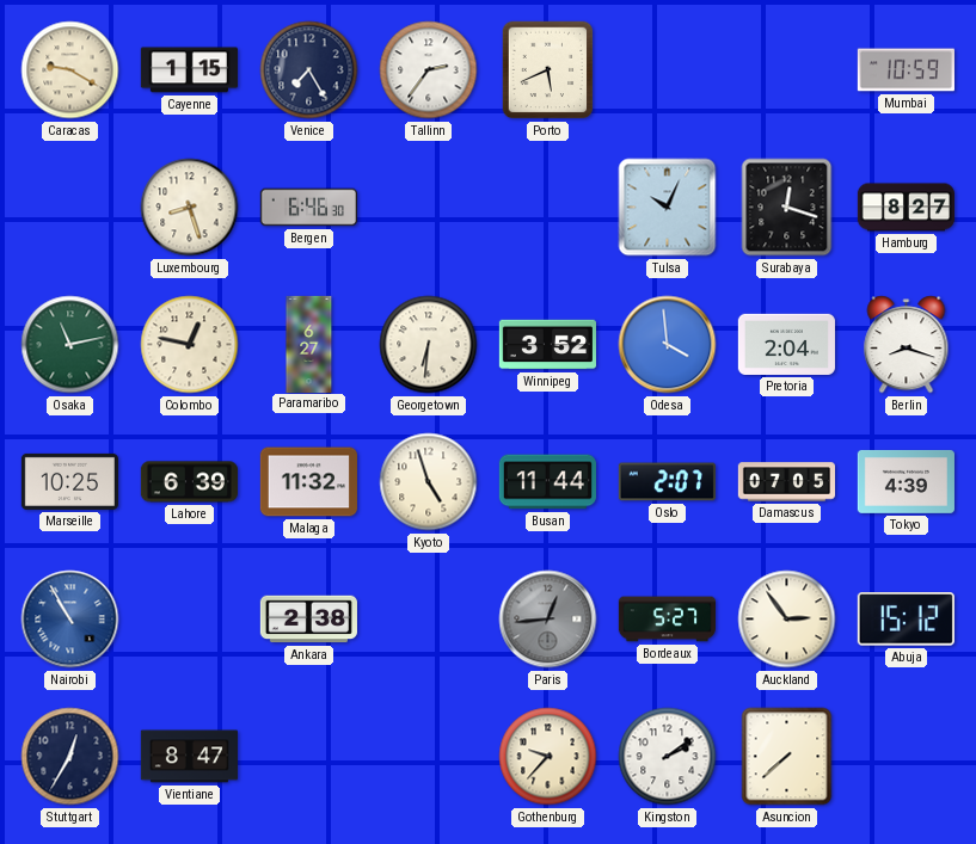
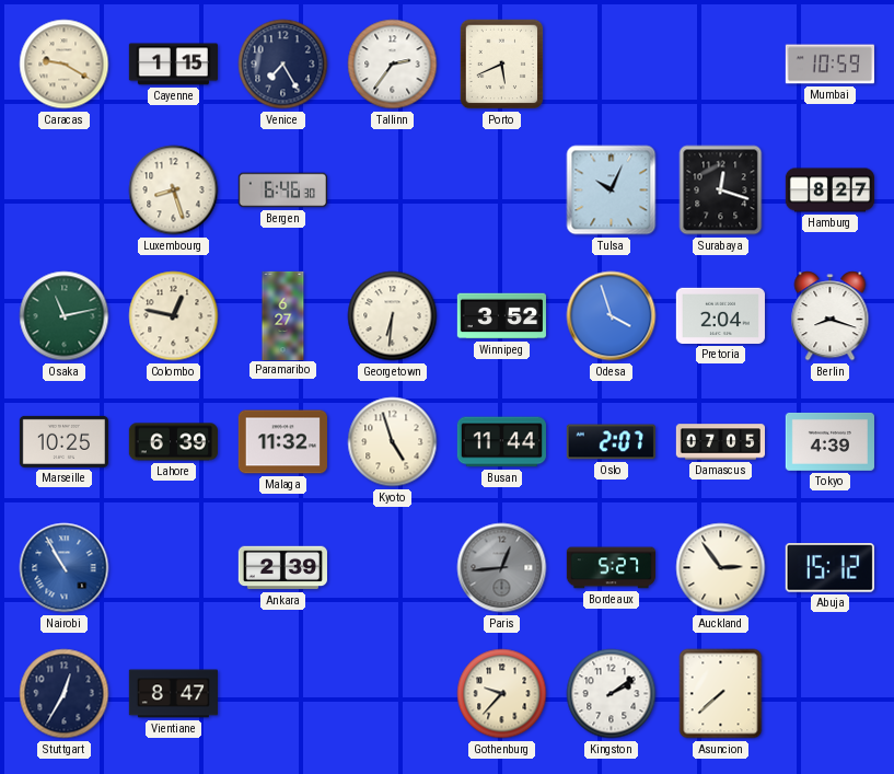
Odesa: 3:59 -> 3:57
Ankara: 2:38 -> 2:39
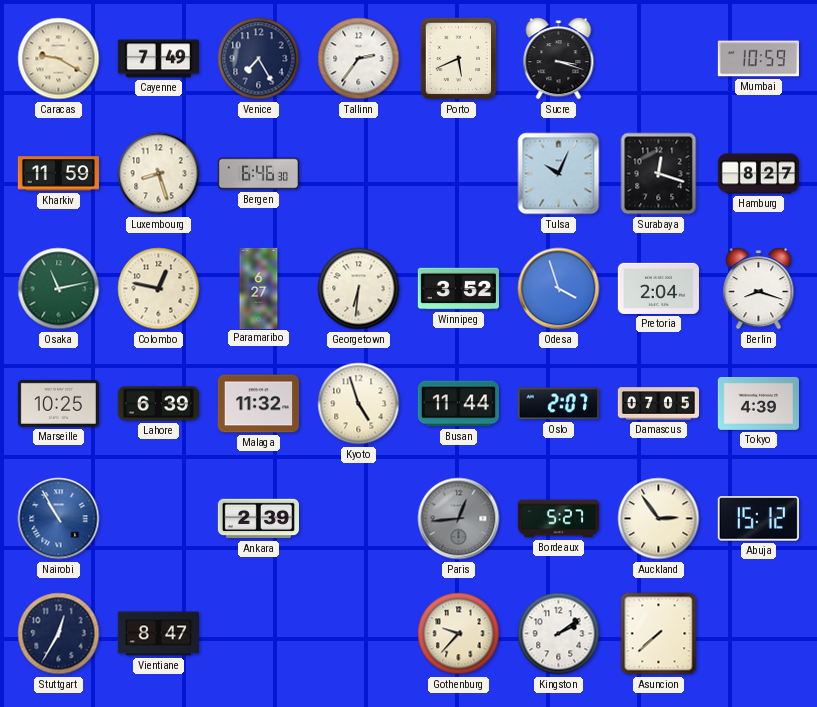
Cayenne: 1:15 -> 7:49
Sucre: none -> 3:18
Kharkiv: none -> 11:59
